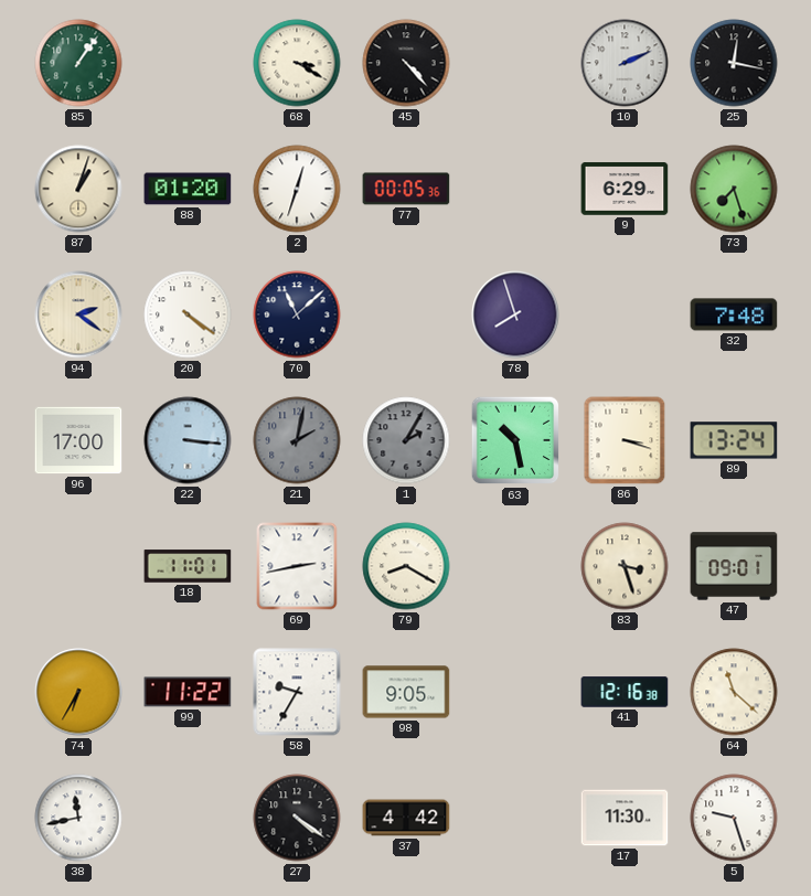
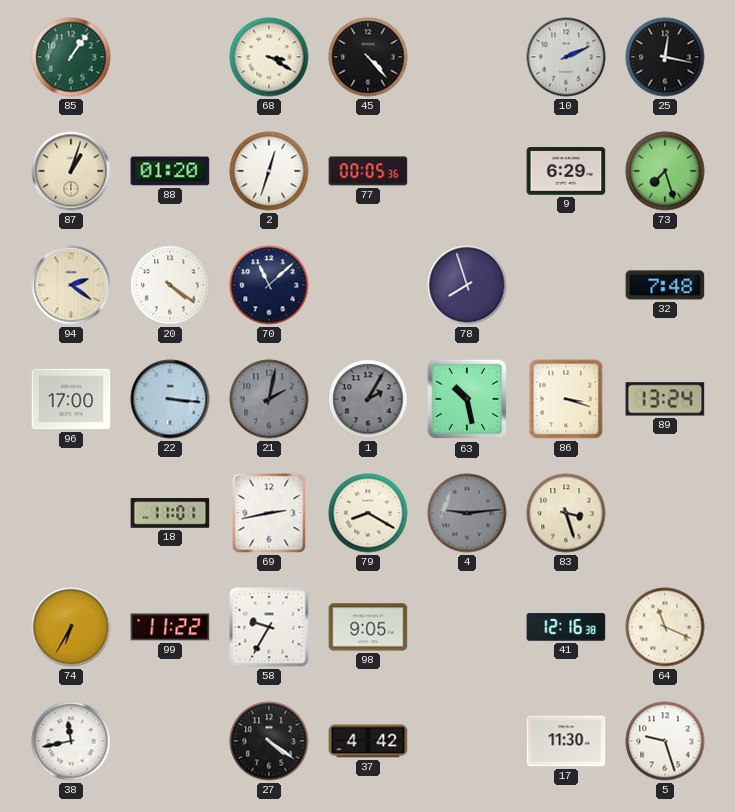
4: none -> 9:14
47: 09:01 -> none
64: 11:22 -> 11:19
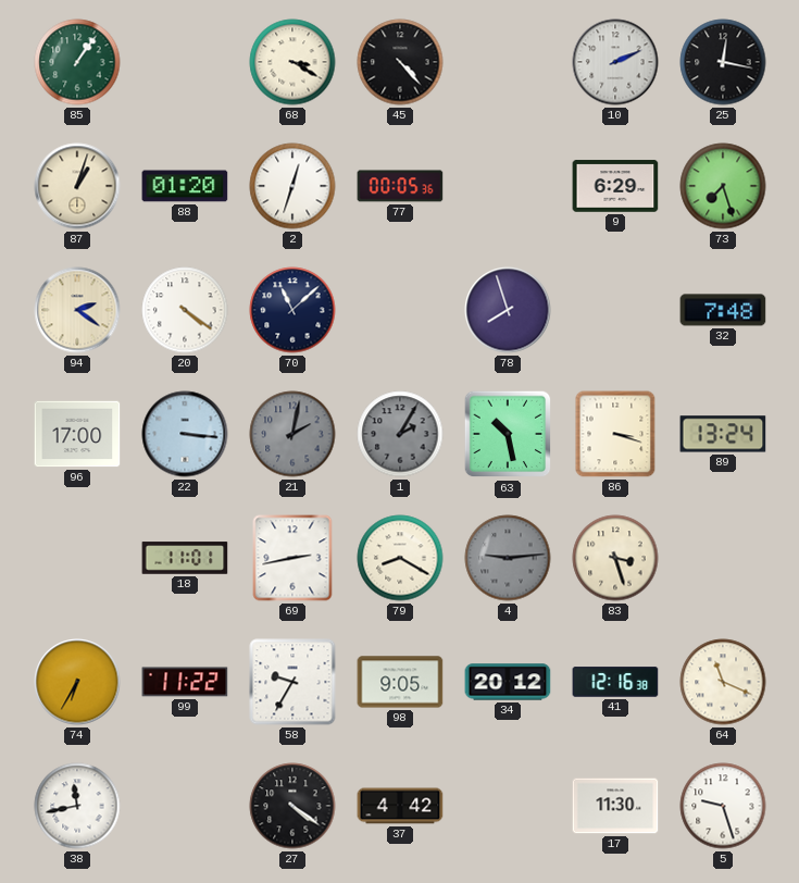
34: none -> 20:12
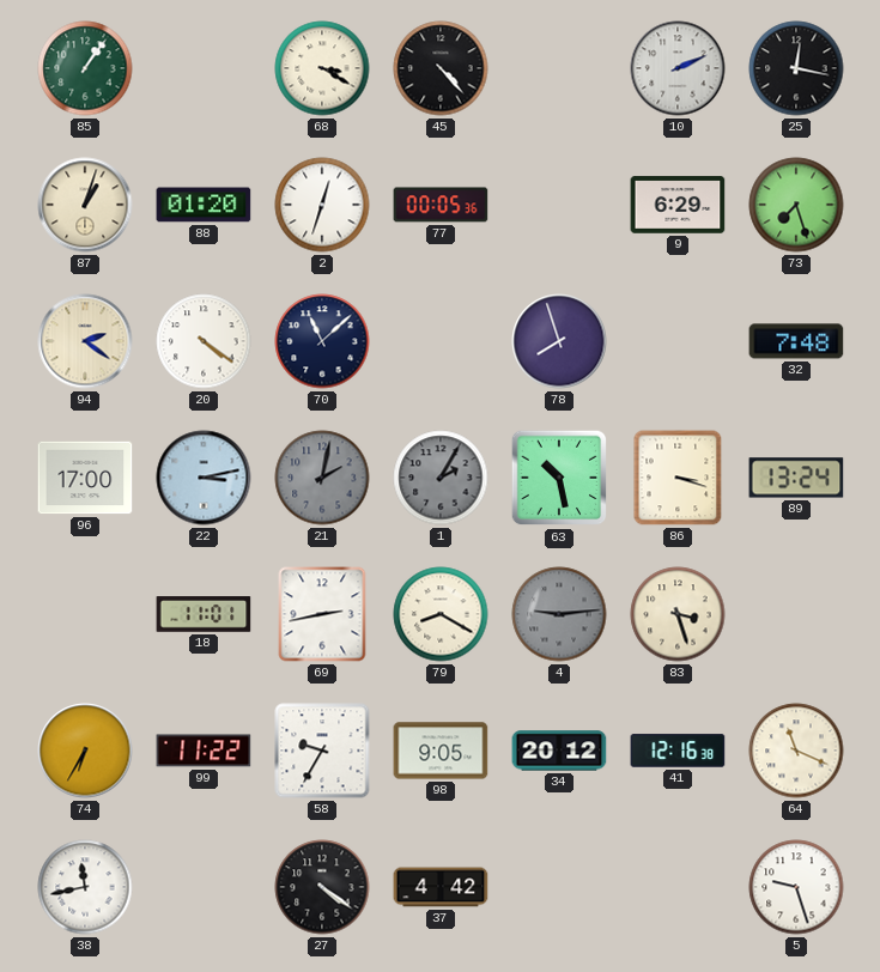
22: 3:16 -> 3:13
17: 11:30 -> none
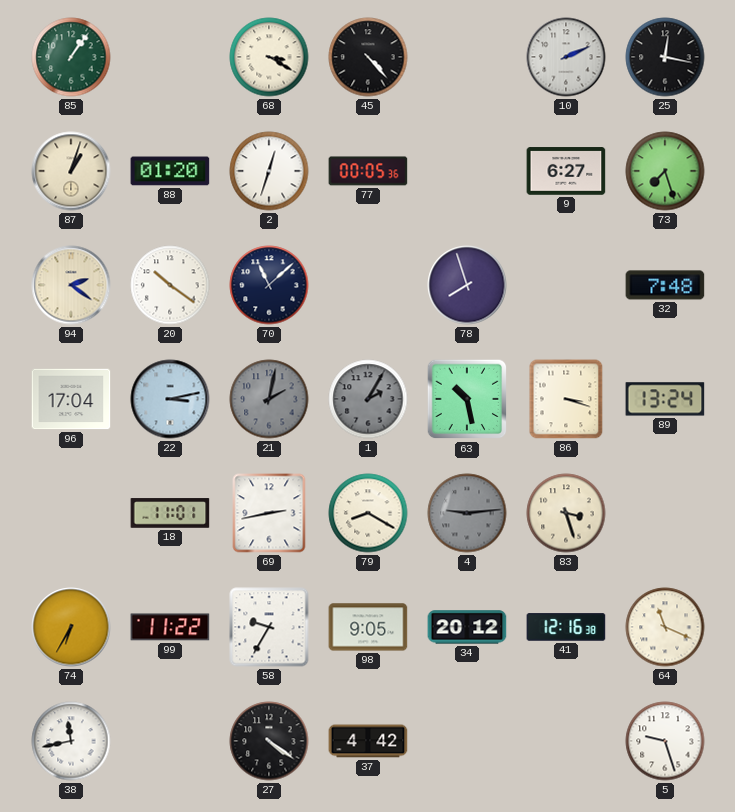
9: 6:29 -> 6:27
20: 4:21 -> 10:21
96: 17:00 -> 17:04
